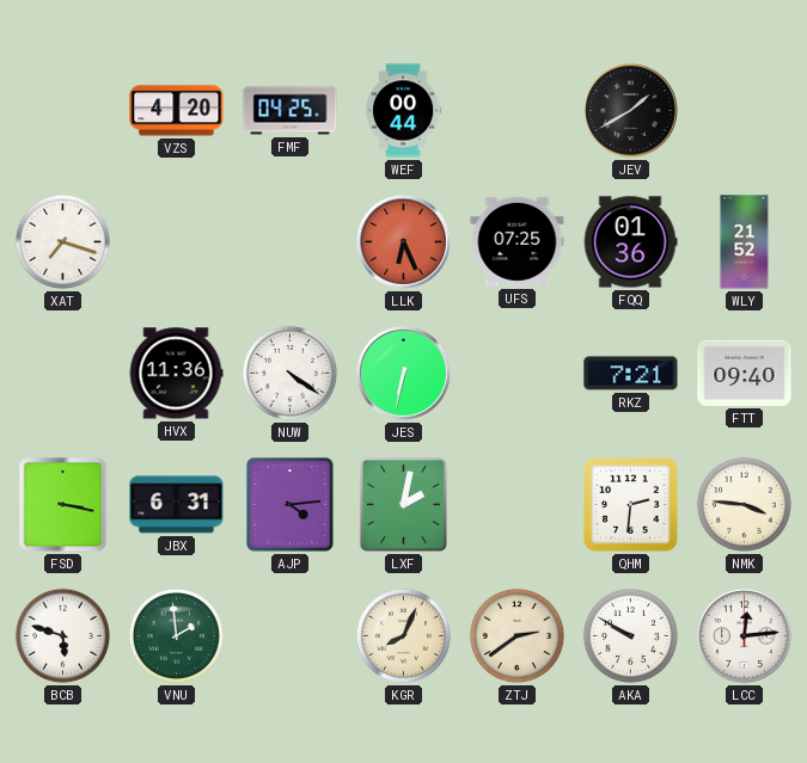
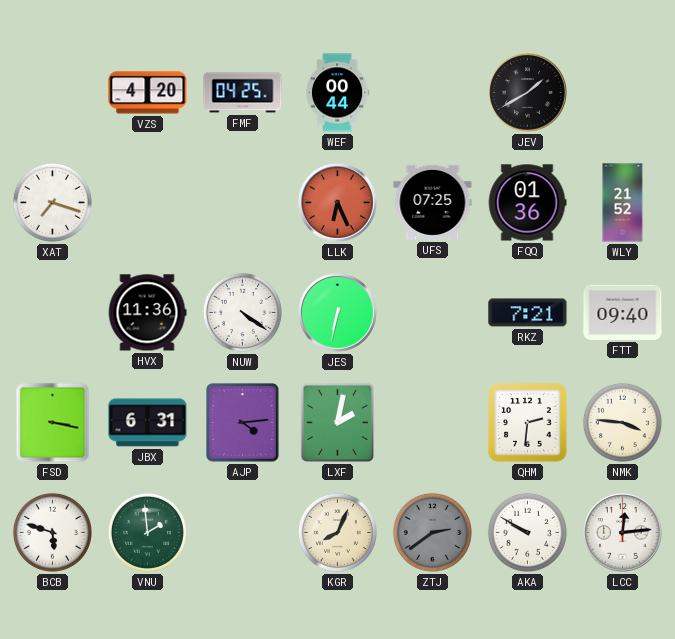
ZTJ dial: cream -> grey
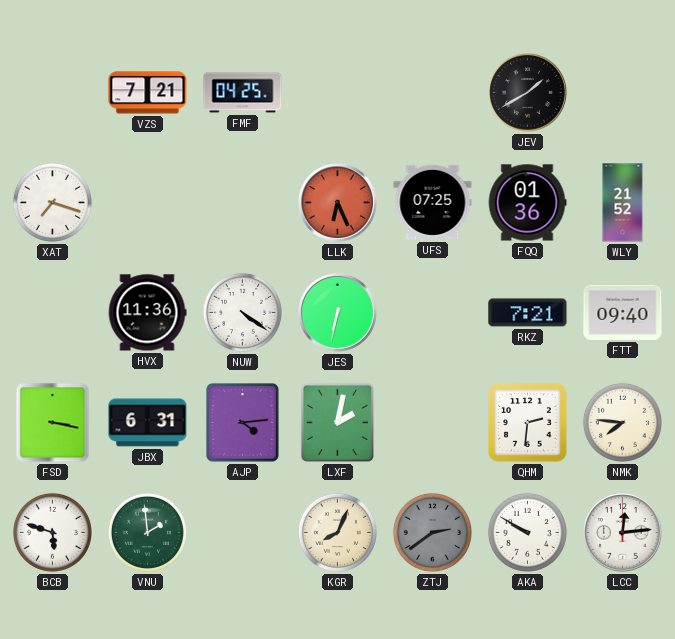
VZS: 4:20 -> 7:21
WEF: 00:44 -> none
NMK: 3:46 -> 7:46
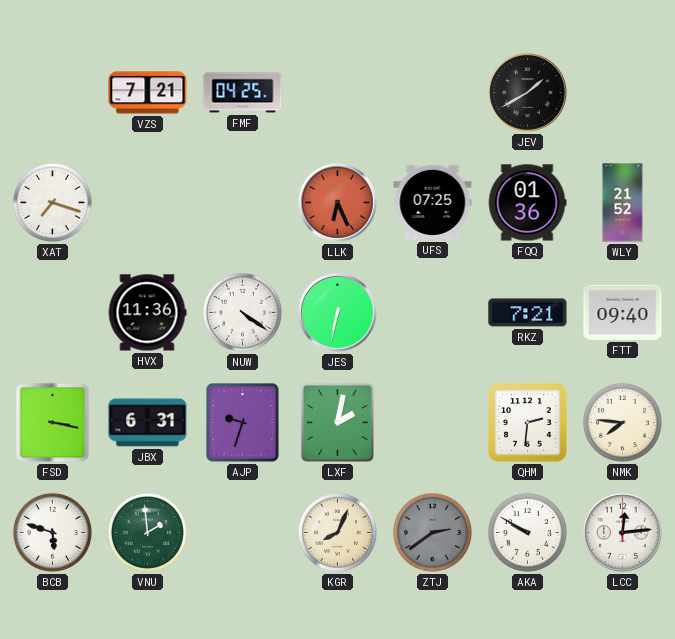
AJP: 4:14 -> 9:33
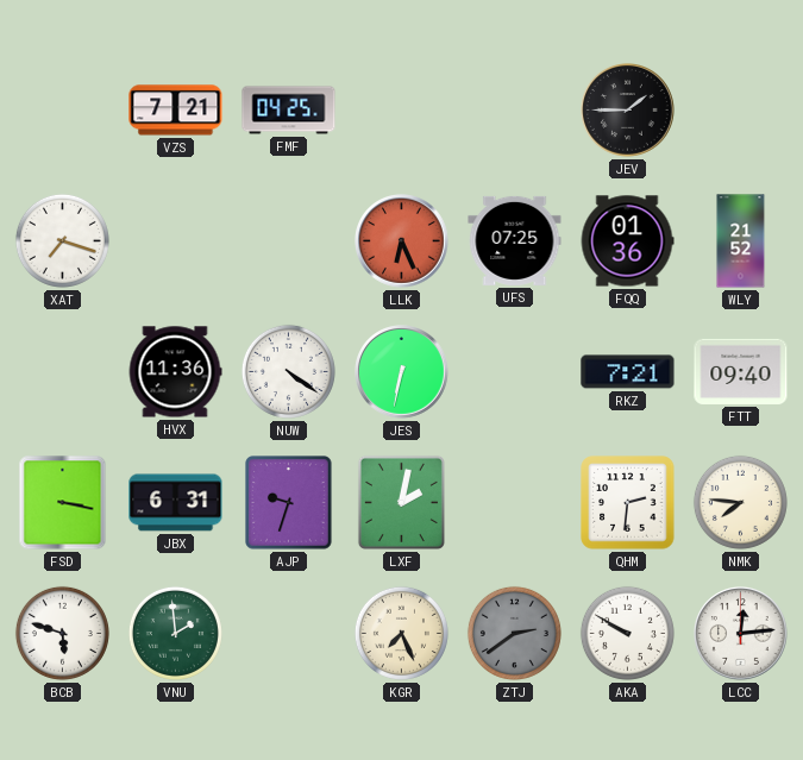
JEV: 1:40 -> 1:45
KGR: 8:04 -> 7:26
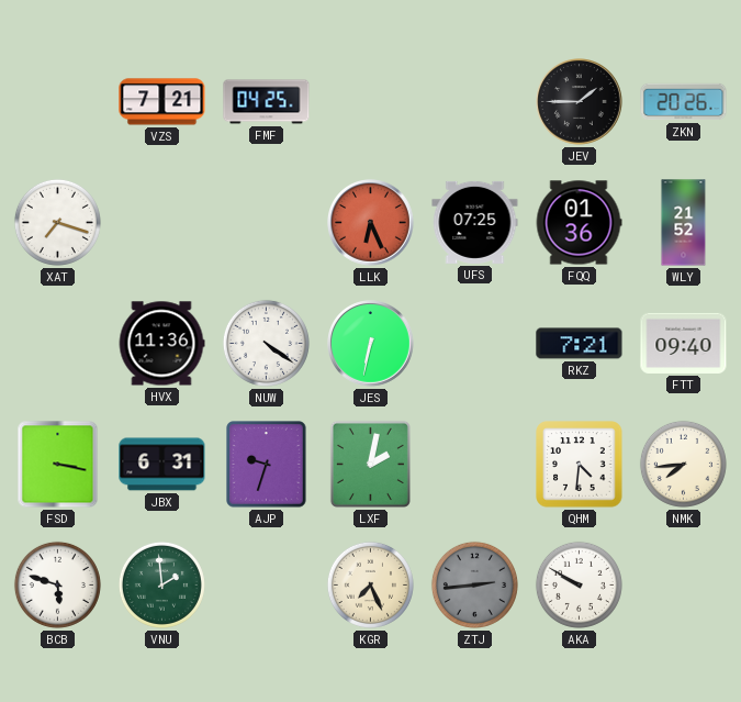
ZKN: none -> 20:26
QHM: 2:31 -> 4:31
NMK: 7:46 -> 7:44
ZTJ: 2:39 -> 2:44
LCC: 12:14 -> none
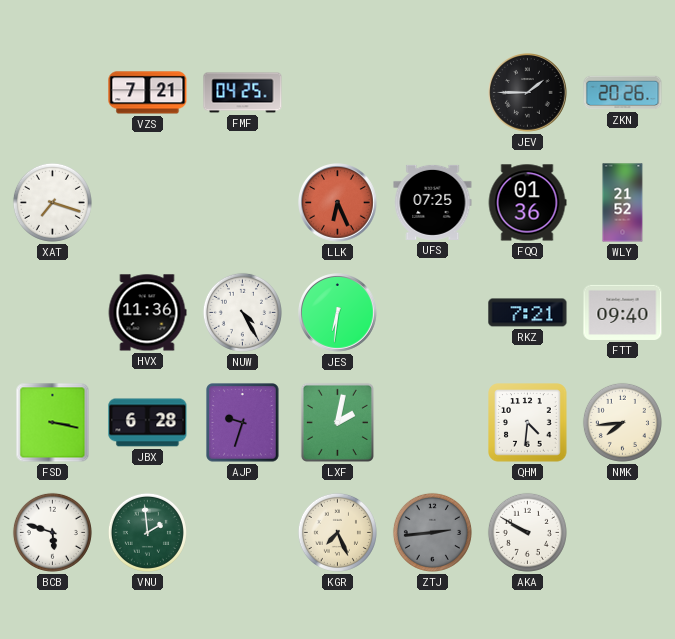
NUW: 4:21 -> 4:25
JES: 6:32 -> 6:31
JBX: 6:31 -> 6:28
